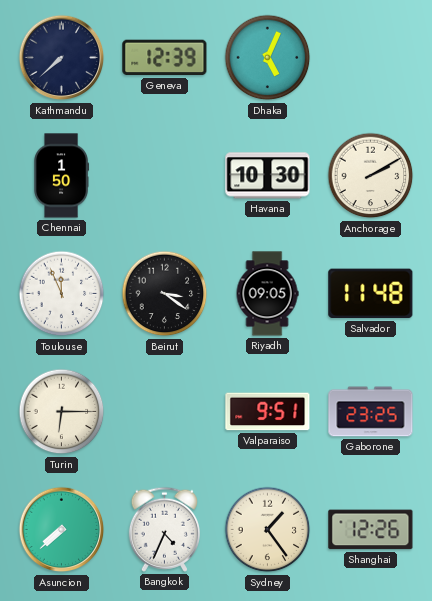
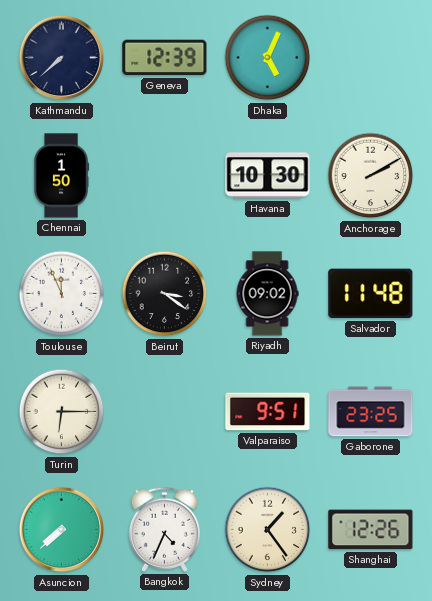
Riyadh: 09:05 -> 09:02
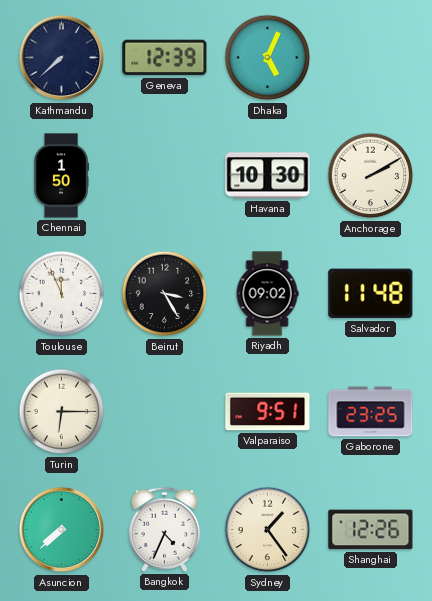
Beirut: 3:21 -> 3:25
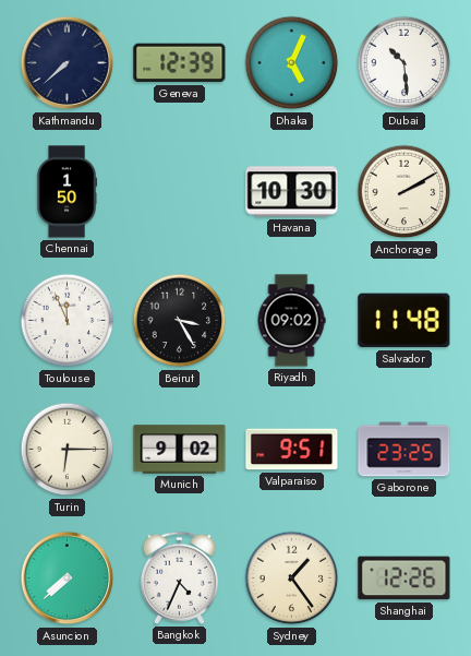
Dubai: none -> 10:29
Munich: none -> 9:02
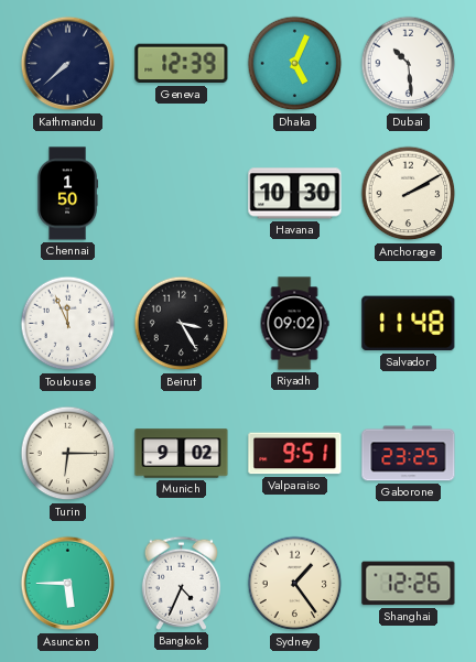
Asuncion: 7:38 -> 5:45
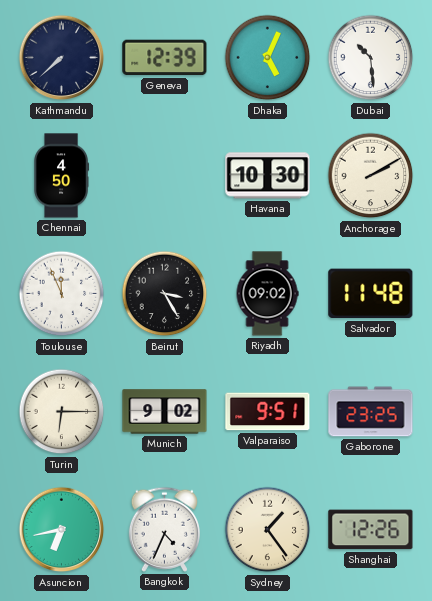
Chennai: 1:50 -> 4:50
Asuncion: 5:45 -> 6:43
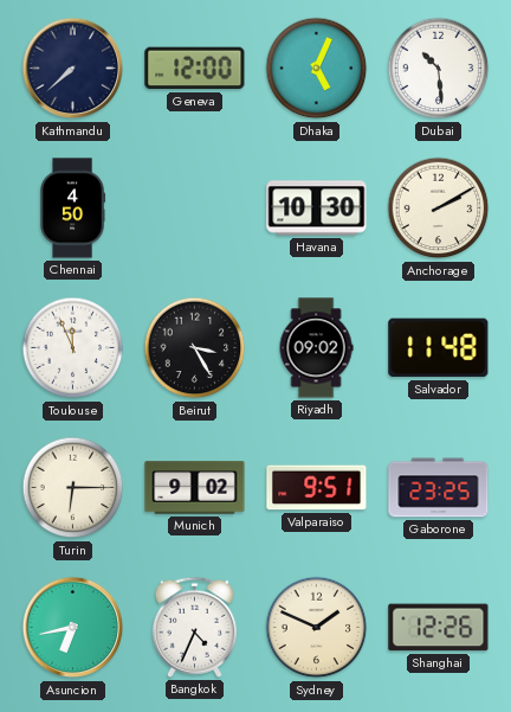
Geneva: 12:39 -> 12:00
Sydney: 1:24 -> 1:49
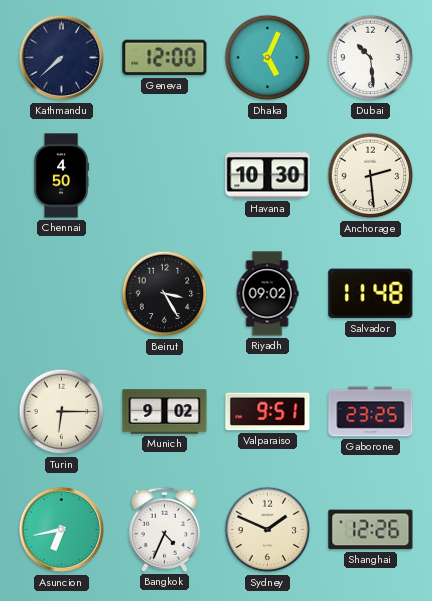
Anchorage: 2:10 -> 2:29
Toulouse: 11:56 -> none
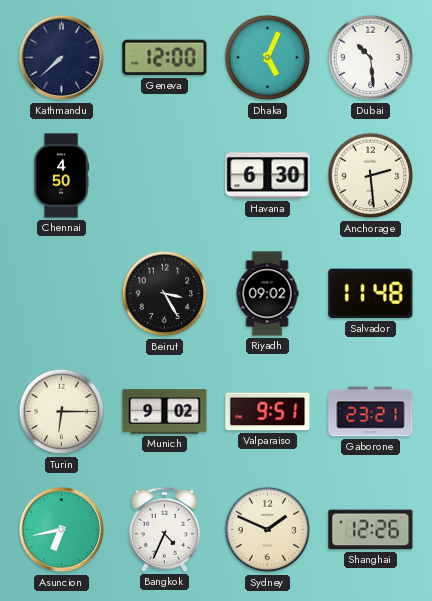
Havana: 10:30 -> 6:30
Gaborone: 23:25 -> 23:21
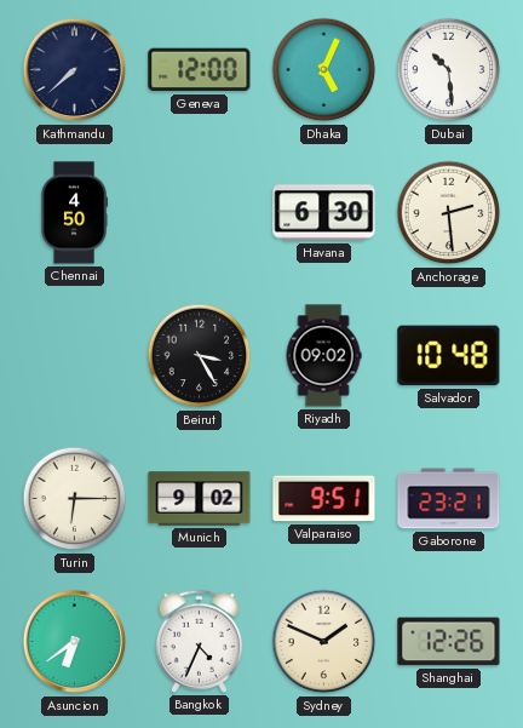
Salvador: 11:48 -> 10:48
Asuncion: 6:43 -> 6:39
